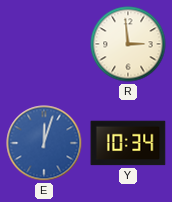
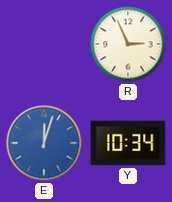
R: 2:59 -> 2:56
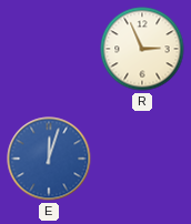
Y: 10:34 -> none
